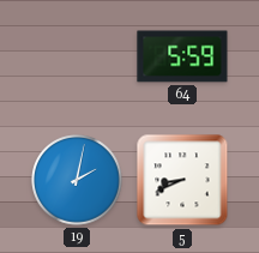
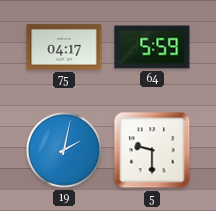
75: none -> 04:17
5: 8:41 -> 9:30
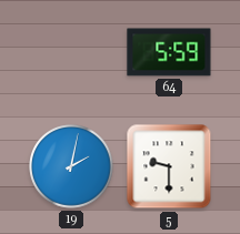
75: 04:17 -> none
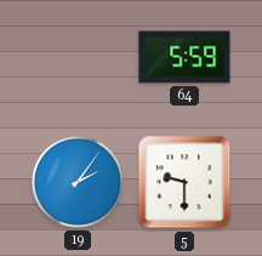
19: 2:02 -> 2:06
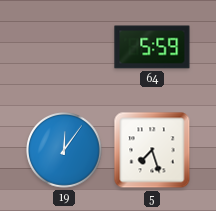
19: 2:06 -> 12:06
5: 9:30 -> 7:27
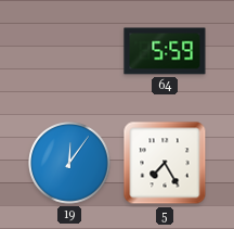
5: 7:27 -> 7:25
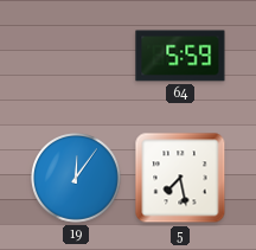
5: 7:25 -> 7:28
